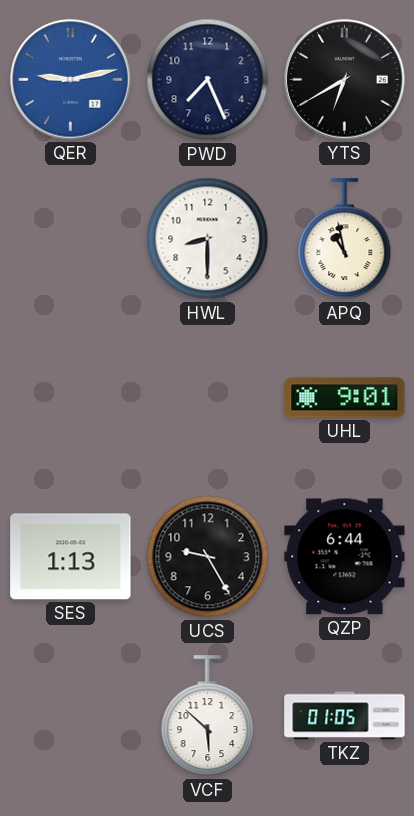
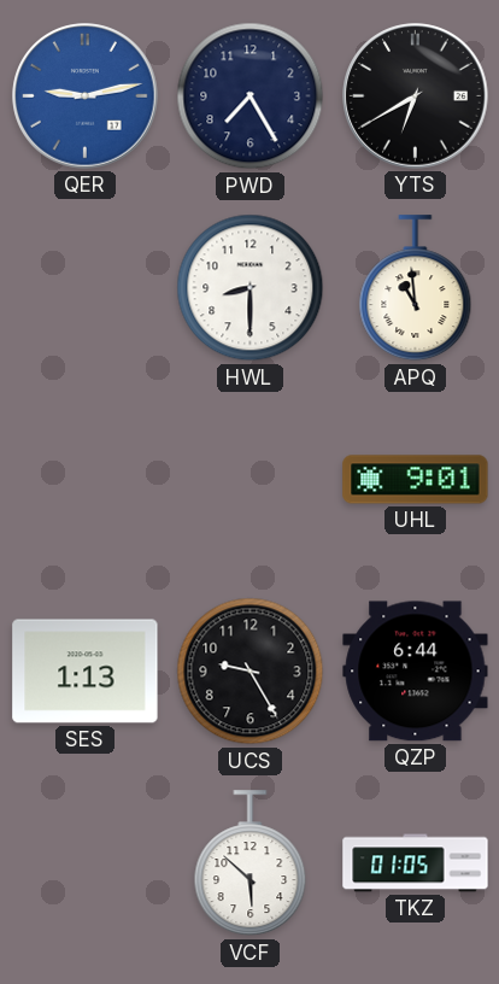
PWD: 7:26 -> 7:25
APQ: 10:58 -> 10:59
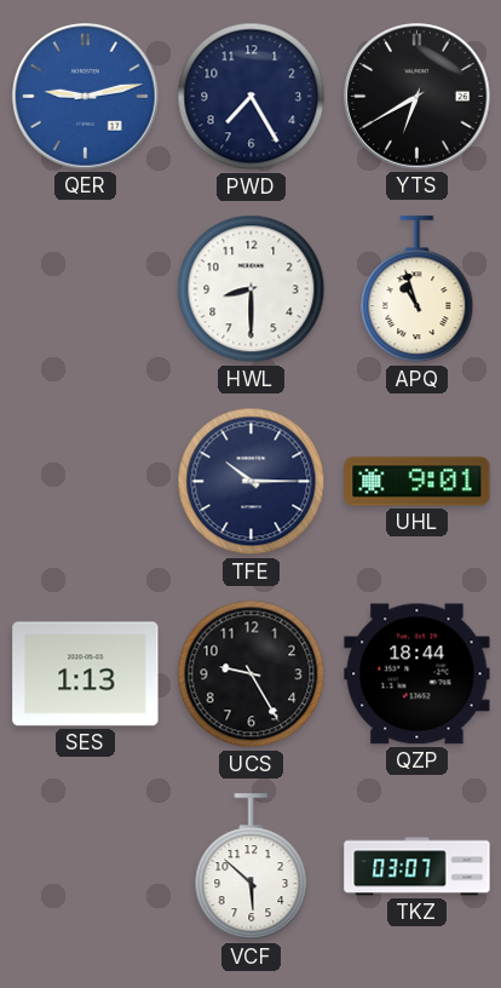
APQ: 10:59 -> 10:57
TFE: none -> 10:15
QZP: 6:44 -> 18:44
TKZ: 01:05 -> 03:07
